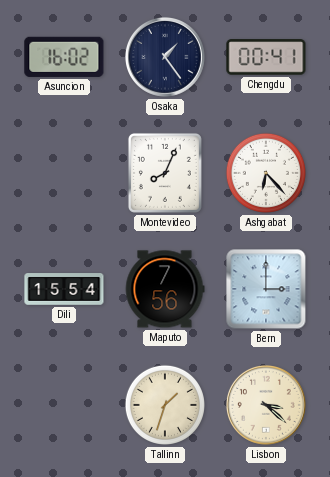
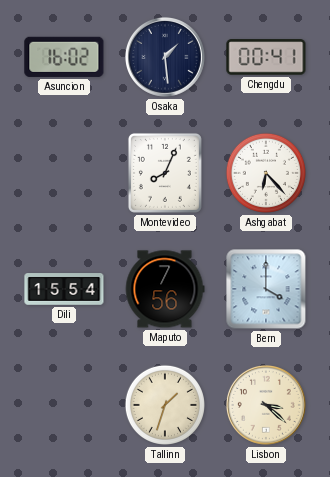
Osaka: 1:24 -> 1:29
Bern: 3:00 -> 4:00
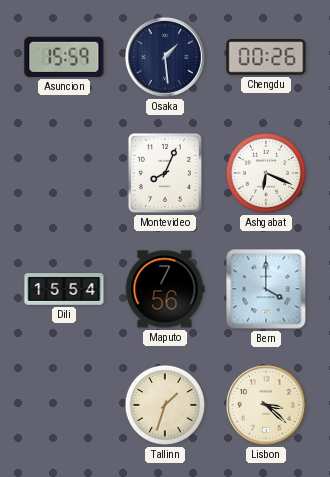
Asuncion: 16:02 -> 15:59
Chengdu: 00:41 -> 00:26
Ashgabat: 6:23 -> 6:19
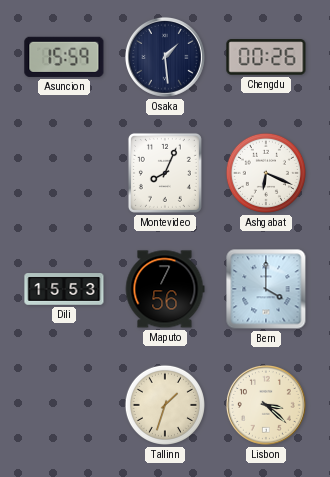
Dili: 15:54 -> 15:53
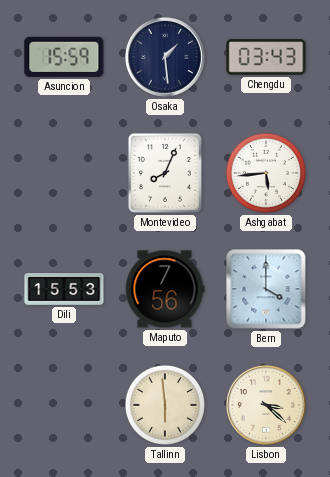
Chengdu: 00:26 -> 03:43
Ashgabat: 6:19 -> 5:44
Tallinn: 1:33 -> 5:59
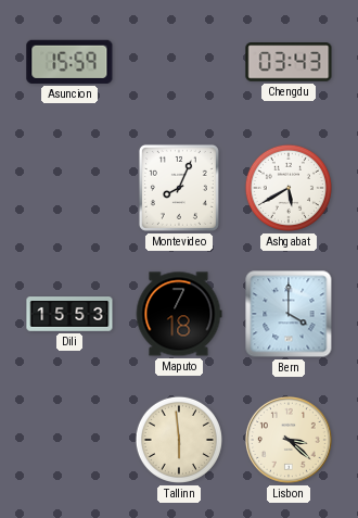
Osaka: 1:29 -> none
Ashgabat: 5:44 -> 5:40
Maputo: 7:56 -> 7:18
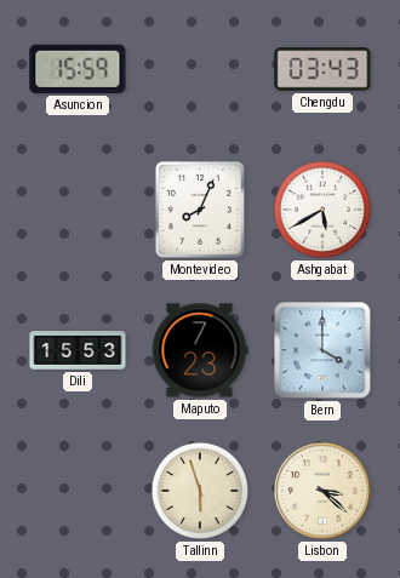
Maputo: 7:18 -> 7:23
Tallinn: 5:59 -> 5:57
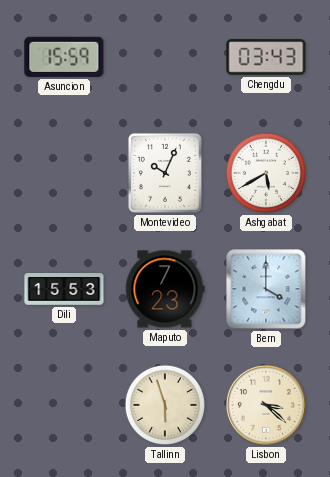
Montevideo: 8:04 -> 10:04
